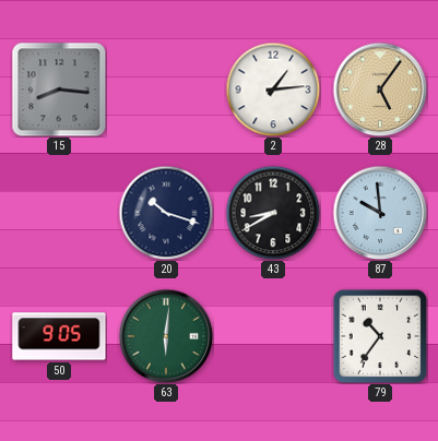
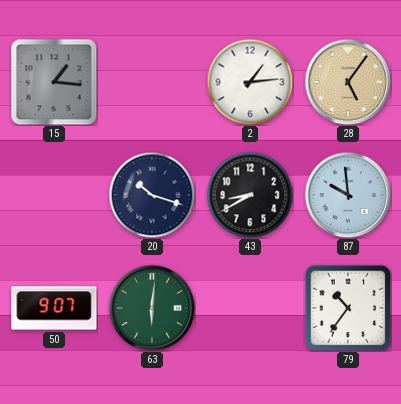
15: 8:16 -> 1:16
50: 9:05 -> 9:07
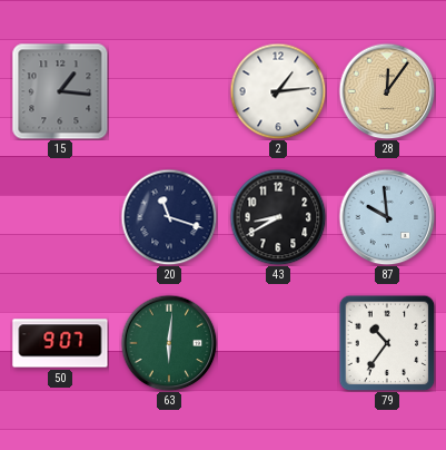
28: 5:06 -> 12:06
20: 10:18 -> 11:18
